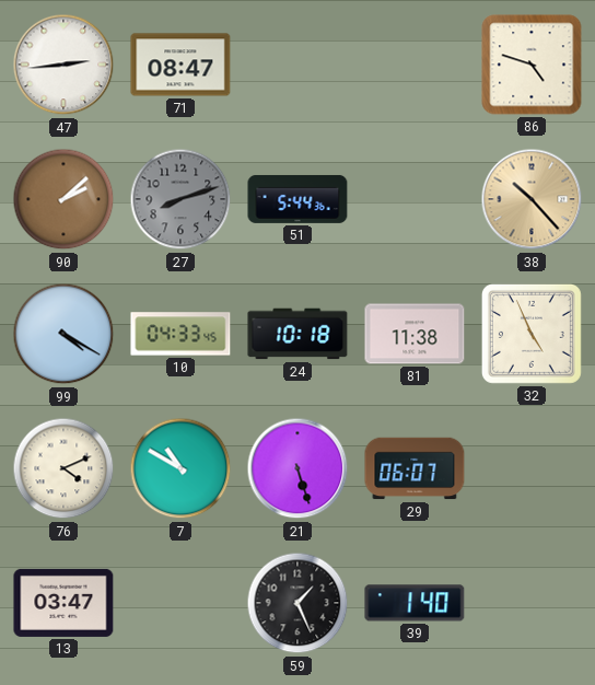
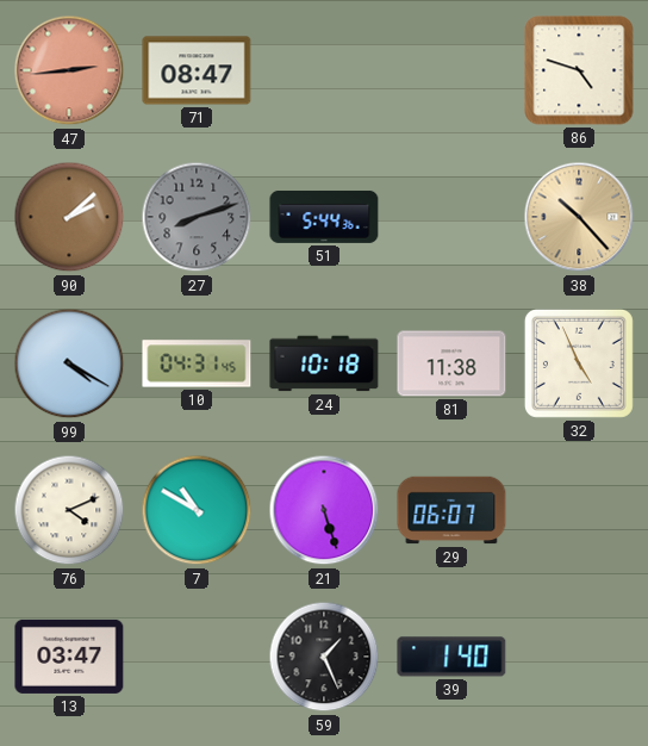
47 dial: white -> salmon
10: 04:33 -> 04:31
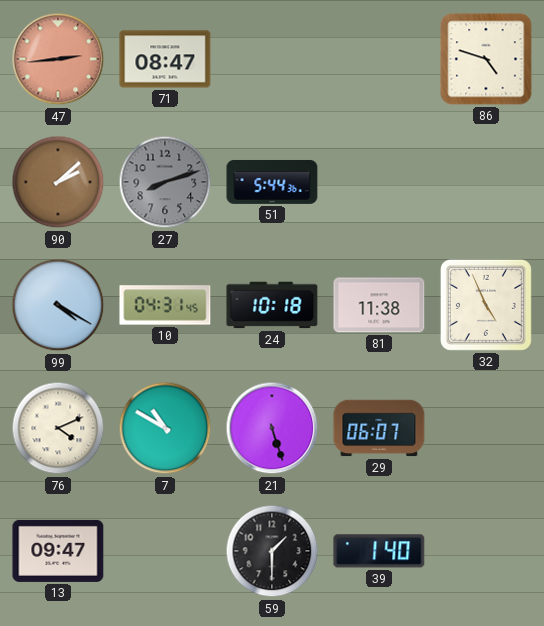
38: 10:23 -> none
13: 03:47 -> 09:47
59: 1:26 -> 1:30
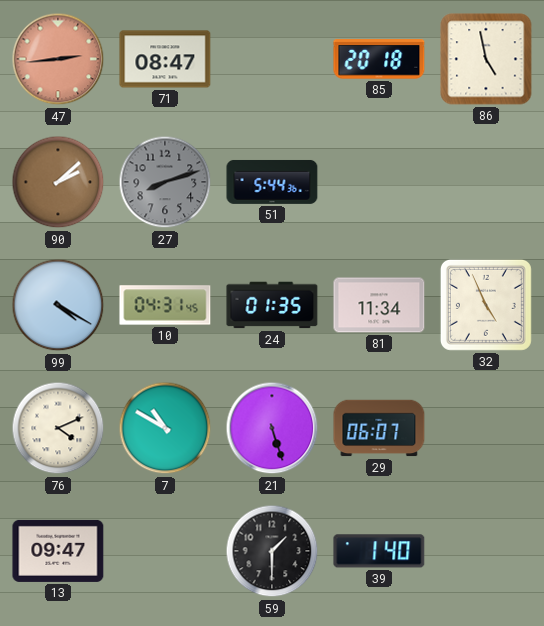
85: none -> 20:18
86: 4:48 -> 4:58
24: 10:18 -> 01:35
81: 11:38 -> 11:34
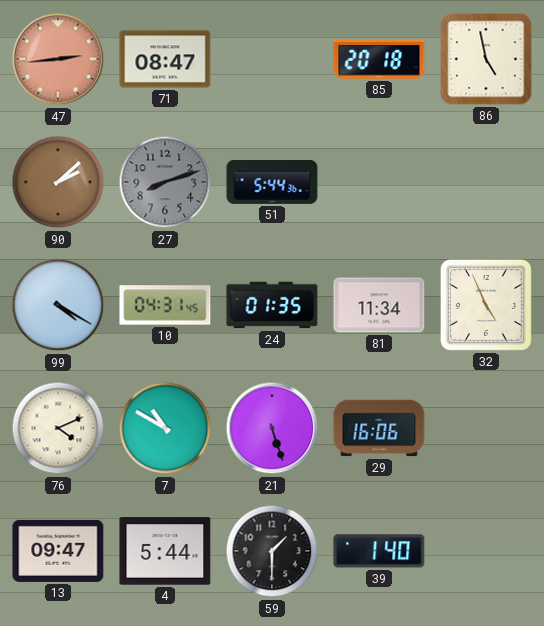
29: 06:07 -> 16:06
4: none -> 5:44
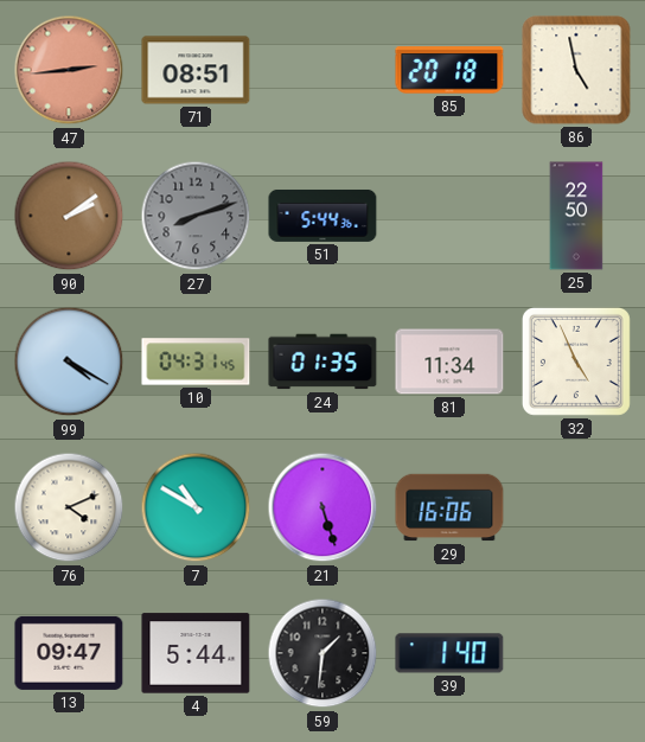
71: 08:47 -> 08:51
90: 2:08 -> 2:09
25: none -> 22:50
59: 1:30 -> 1:31
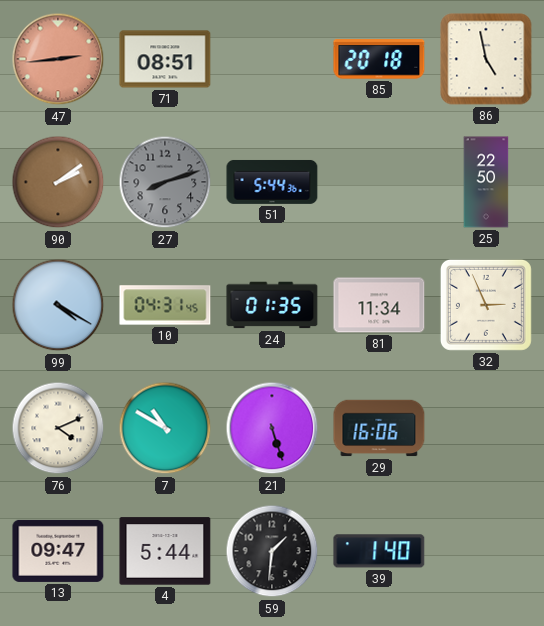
32: 4:56 -> 2:56
